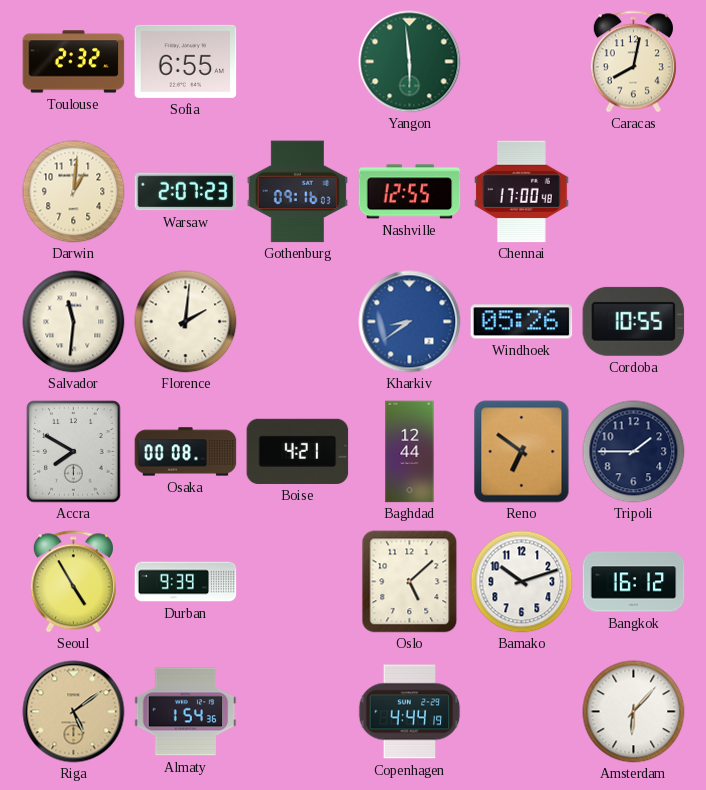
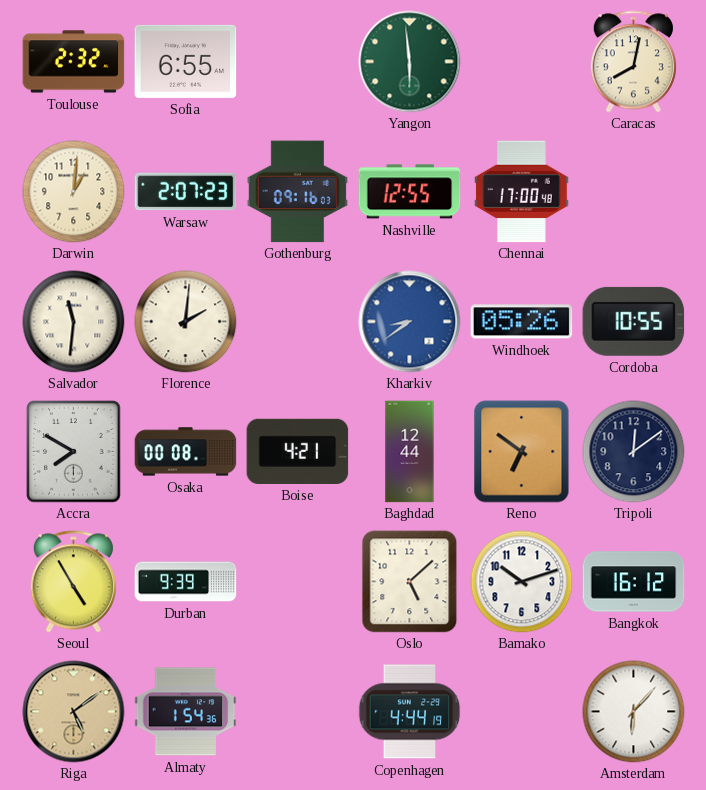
Tripoli: 1:45 -> 12:09
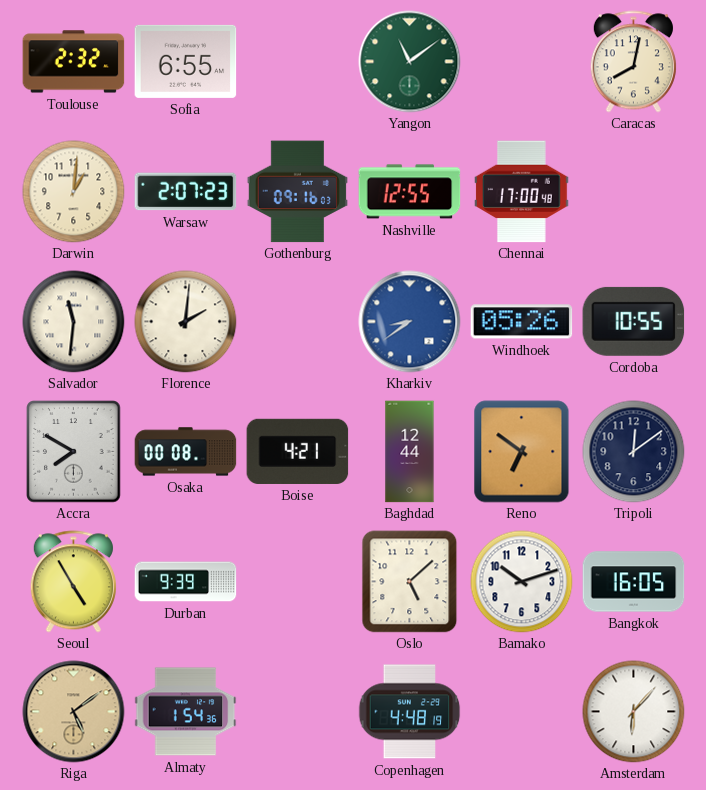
Yangon: 5:59 -> 11:09
Bangkok: 16:12 -> 16:05
Copenhagen: 4:44 -> 4:48
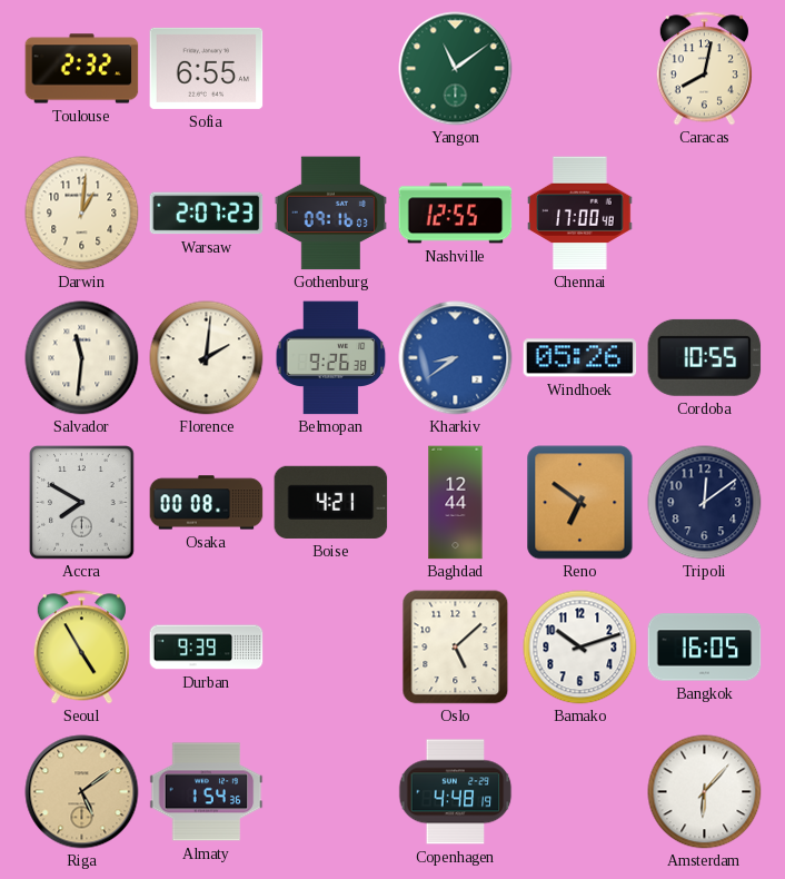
Belmopan: none -> 9:26
